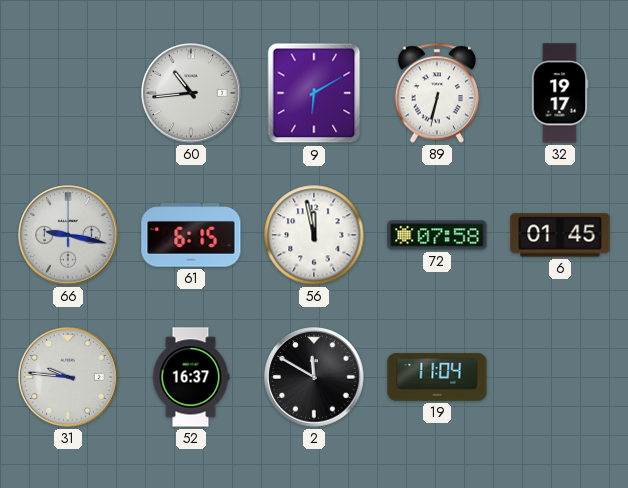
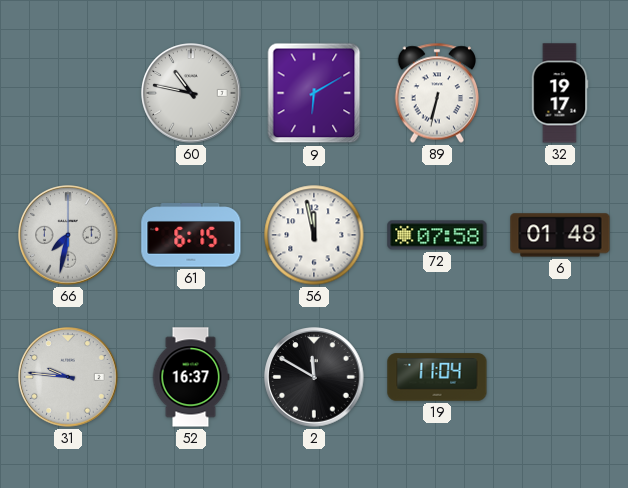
60: 10:44 -> 10:47
66: 9:17 -> 7:32
6: 01:45 -> 01:48
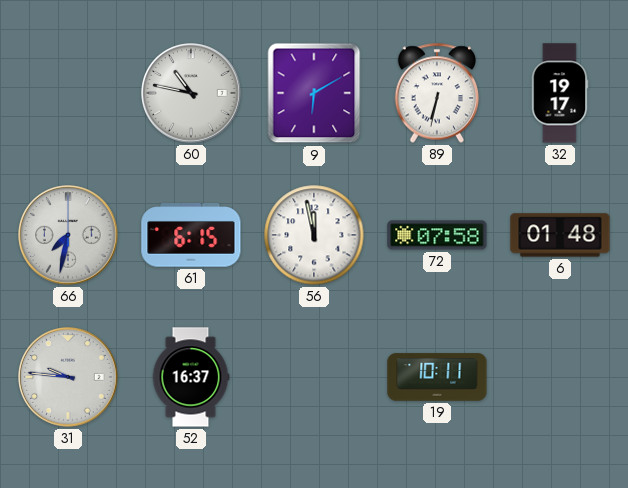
2: 11:50 -> none
19: 11:04 -> 10:11
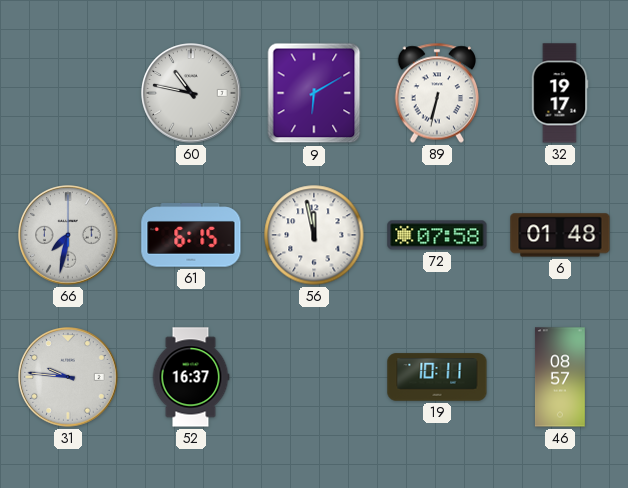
46: none -> 08:57
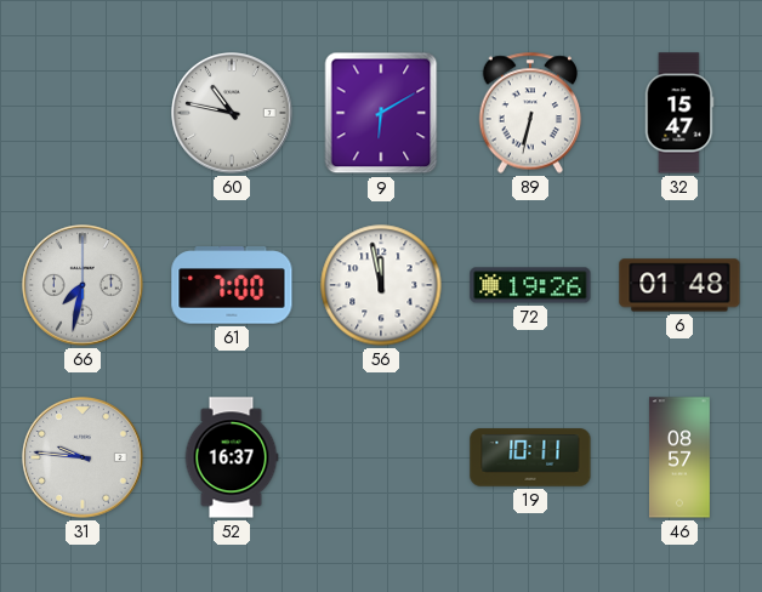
32: 19:17 -> 15:47
61: 6:15 -> 7:00
72: 07:58 -> 19:26
